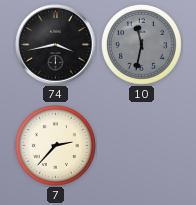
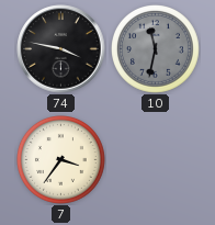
74: 3:43 -> 3:47
7: 2:37 -> 3:36
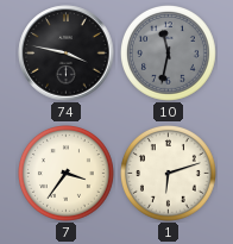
1: none -> 6:12
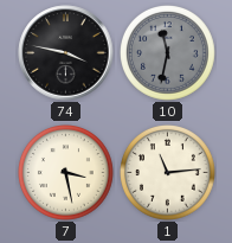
7: 3:36 -> 3:28
1: 6:12 -> 11:14
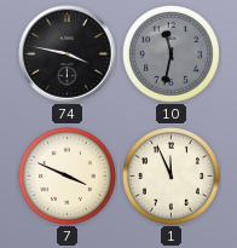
7: 3:28 -> 3:49
1: 11:14 -> 11:56
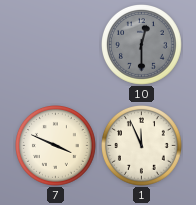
74: 3:47 -> none
10: 11:32 -> 12:30
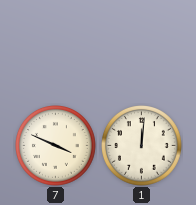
10: 12:30 -> none
1: 11:56 -> 12:01
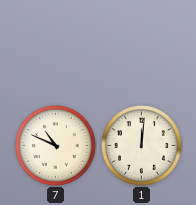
7: 3:49 -> 10:49
